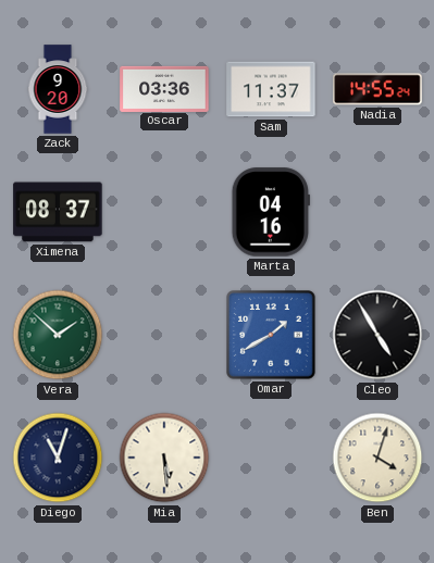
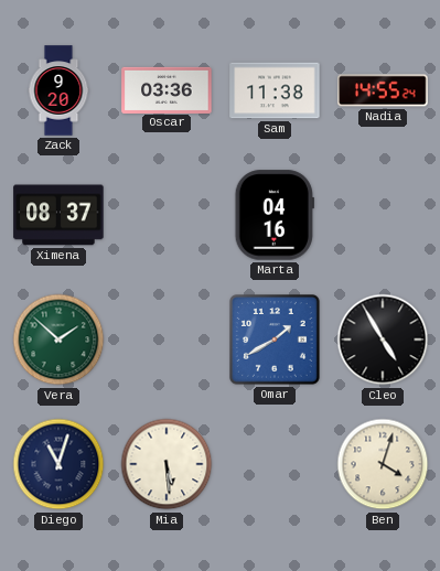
Sam: 11:37 -> 11:38
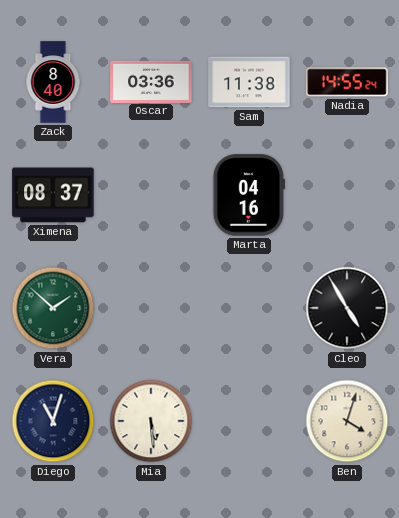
Zack: 9:20 -> 8:40
Omar: 1:40 -> none
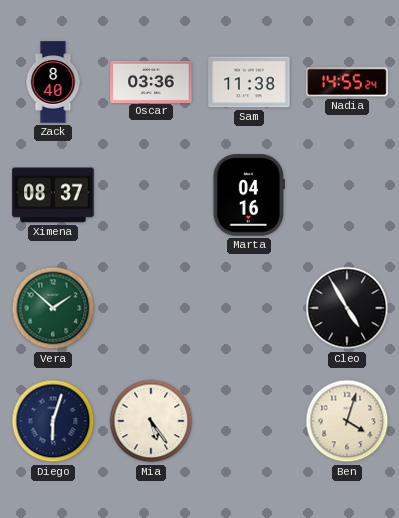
Diego: 11:03 -> 6:03
Mia: 5:29 -> 5:24
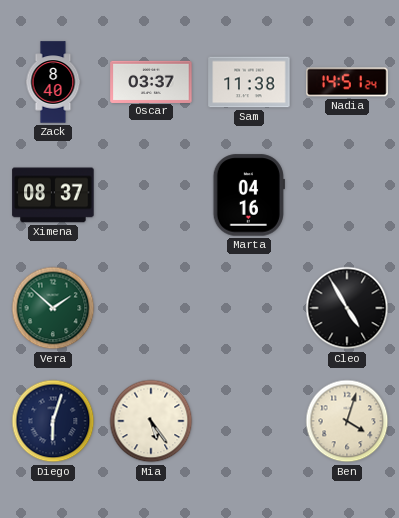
Oscar: 03:36 -> 03:37
Nadia: 14:55 -> 14:51
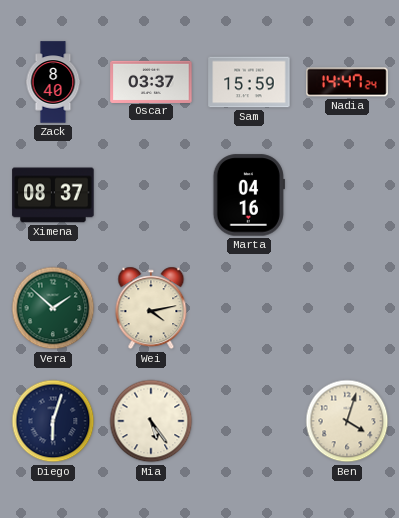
Sam: 11:38 -> 15:59
Nadia: 14:51 -> 14:47
Wei: none -> 4:13
Cleo: 4:55 -> none
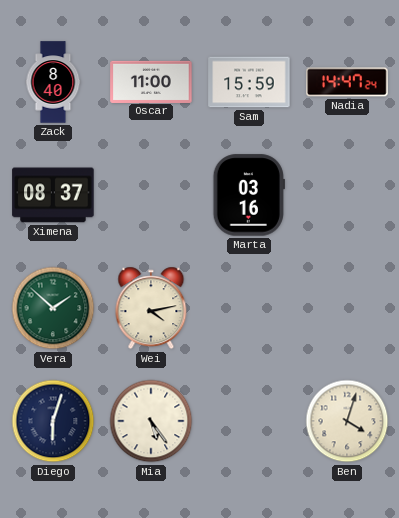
Oscar: 03:37 -> 11:00
Marta: 04:16 -> 03:16
